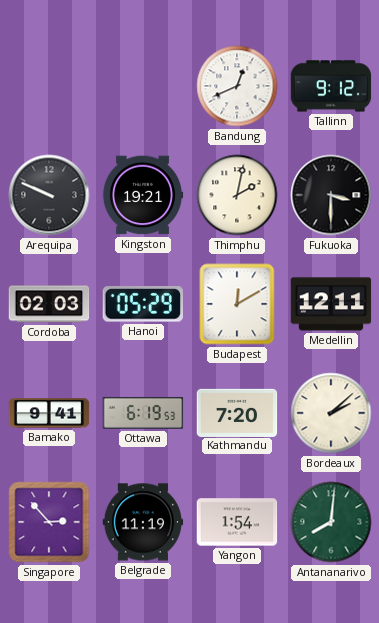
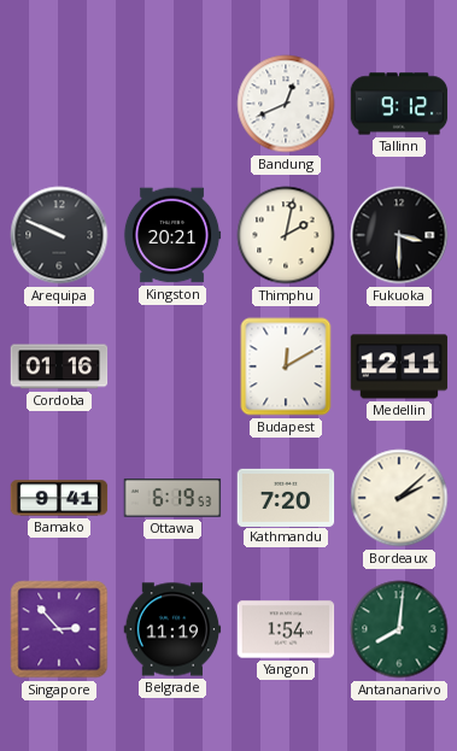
Kingston: 19:21 -> 20:21
Cordoba: 02:03 -> 01:16
Hanoi: 05:29 -> none
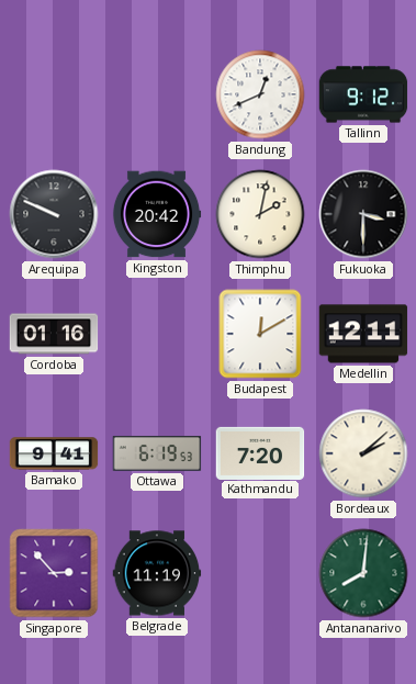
Kingston: 20:21 -> 20:42
Yangon: 1:54 -> none
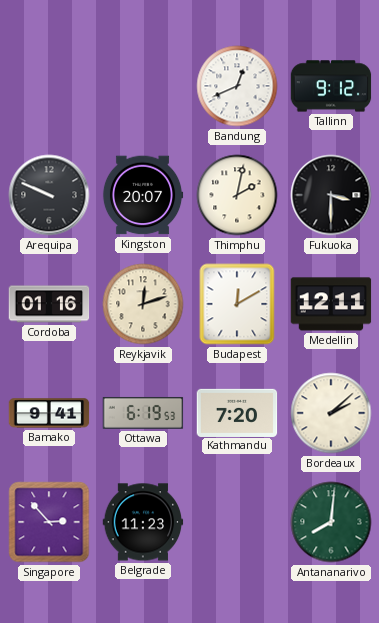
Kingston: 20:42 -> 20:07
Reykjavik: none -> 12:12
Belgrade: 11:19 -> 11:23
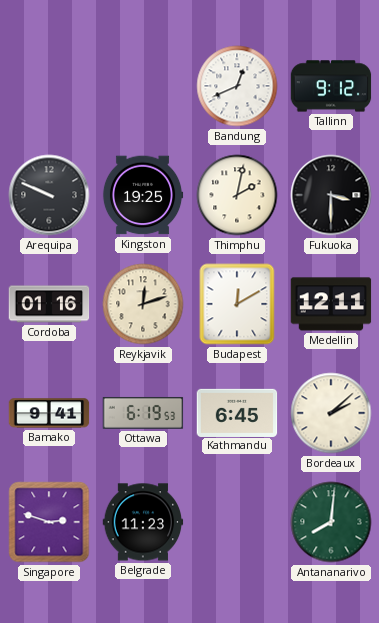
Kingston: 20:07 -> 19:25
Kathmandu: 7:20 -> 6:45
Singapore: 2:53 -> 2:48
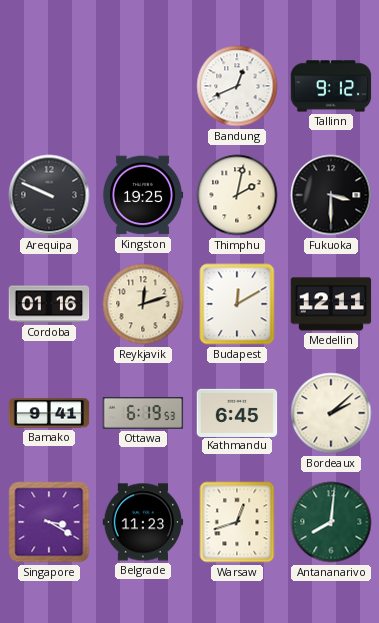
Singapore: 2:48 -> 3:20
Warsaw: none -> 12:42
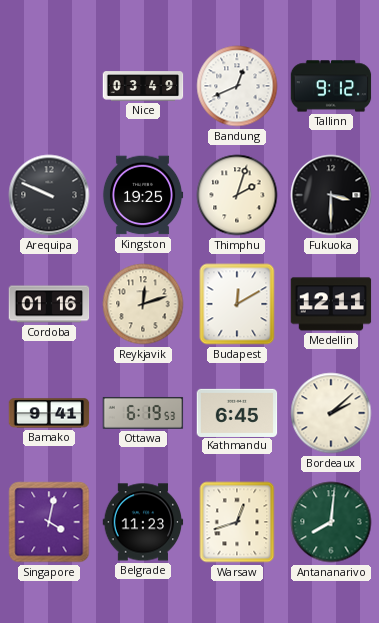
Nice: none -> 03:49
Thimphu: 2:02 -> 2:03
Singapore: 3:20 -> 4:02
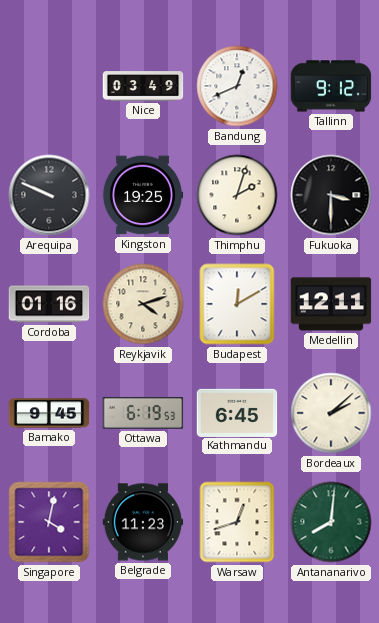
Reykjavik: 12:12 -> 4:12
Bamako: 9:41 -> 9:45
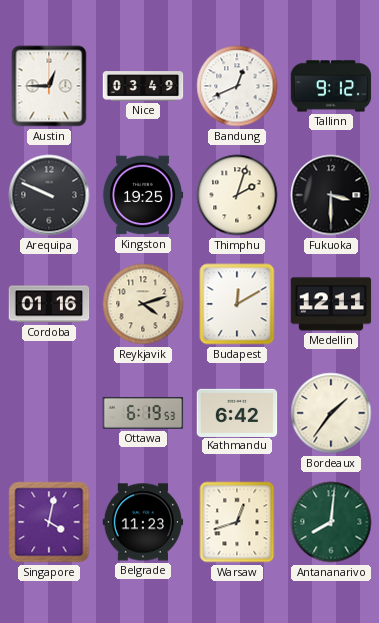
Austin: none -> 12:45
Bamako: 9:45 -> none
Kathmandu: 6:45 -> 6:42
Bordeaux: 2:08 -> 1:36
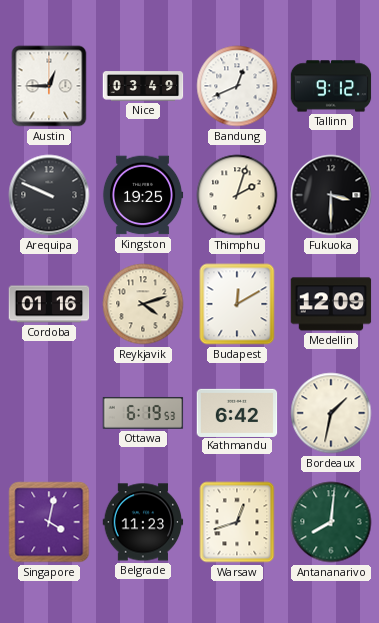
Medellin: 12:11 -> 12:09
Bordeaux: 1:36 -> 1:32
